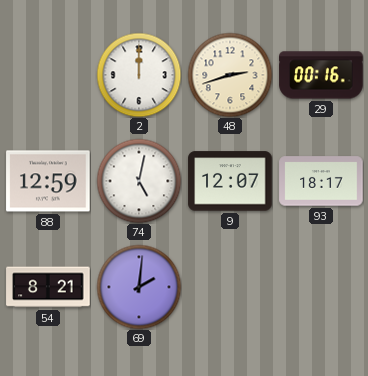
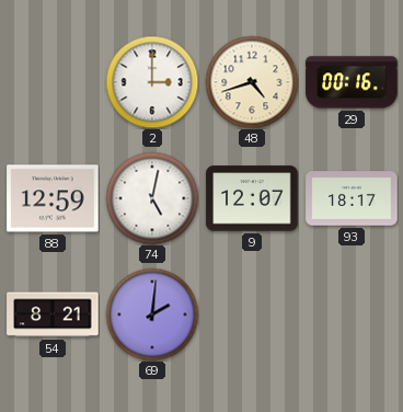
2: 12:00 -> 3:00
48: 2:42 -> 4:42
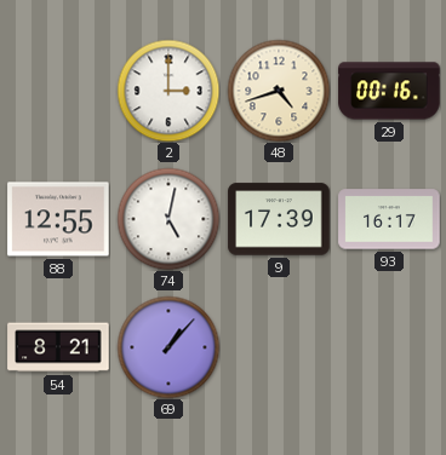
88: 12:59 -> 12:55
9: 12:07 -> 17:39
93: 18:17 -> 16:17
69: 2:01 -> 1:07
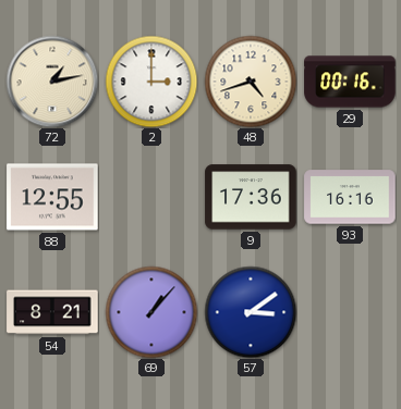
72: none -> 1:13
74: 5:02 -> none
9: 17:39 -> 17:36
93: 16:17 -> 16:16
57: none -> 3:09
